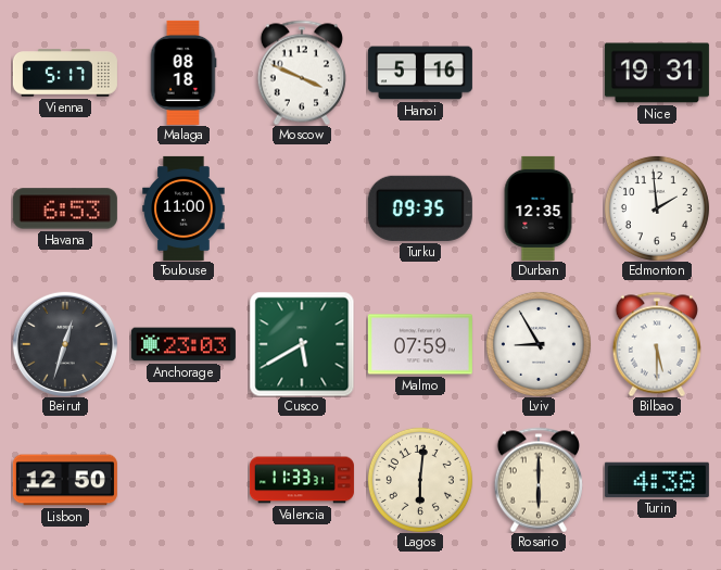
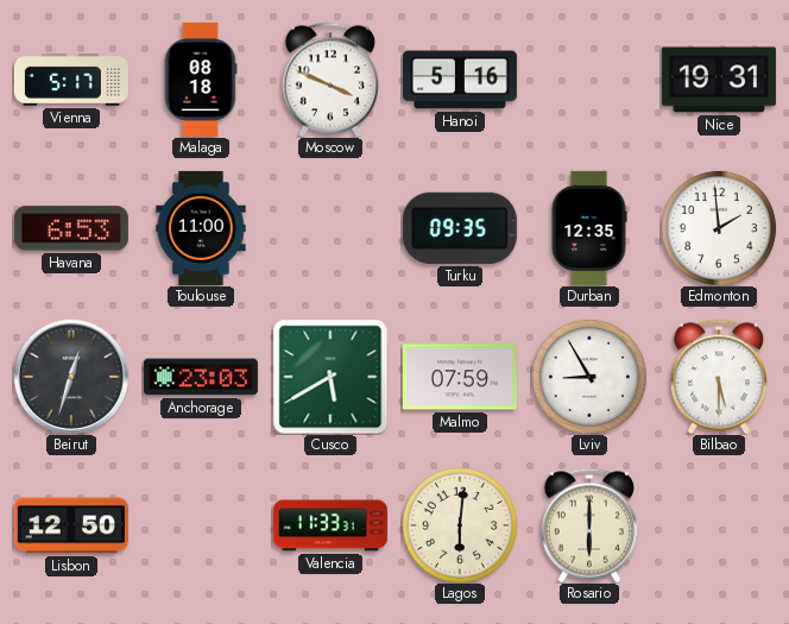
Turin: 4:38 -> none
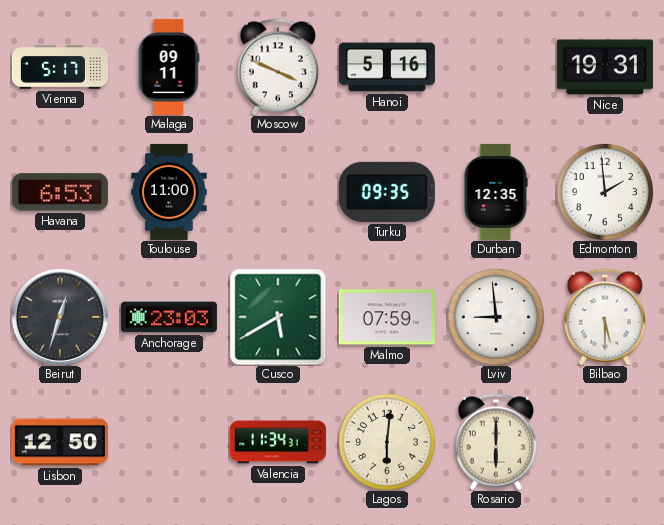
Malaga: 08:18 -> 09:11
Lviv: 8:55 -> 8:59
Valencia: 11:33 -> 11:34
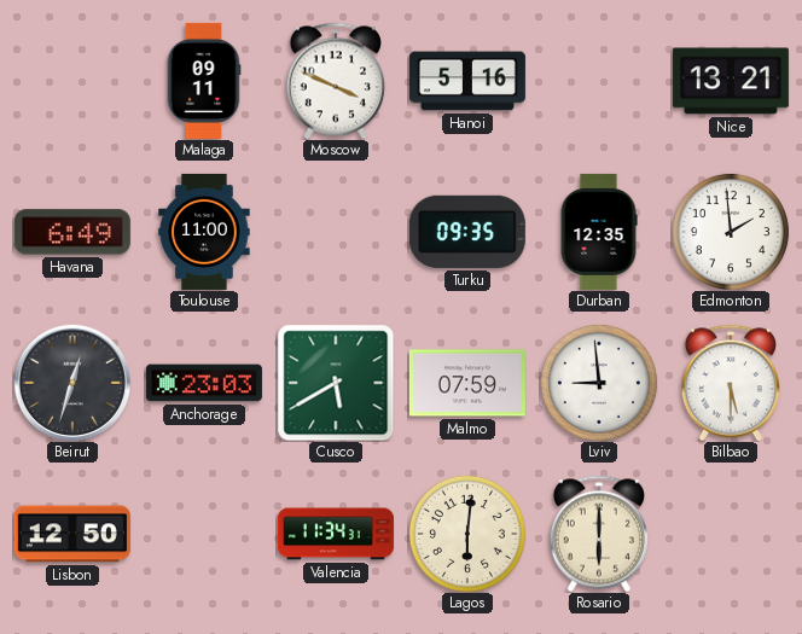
Vienna: 5:17 -> none
Nice: 19:31 -> 13:21
Havana: 6:53 -> 6:49
